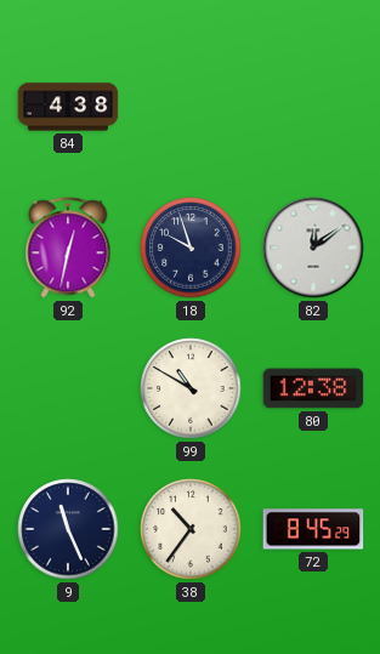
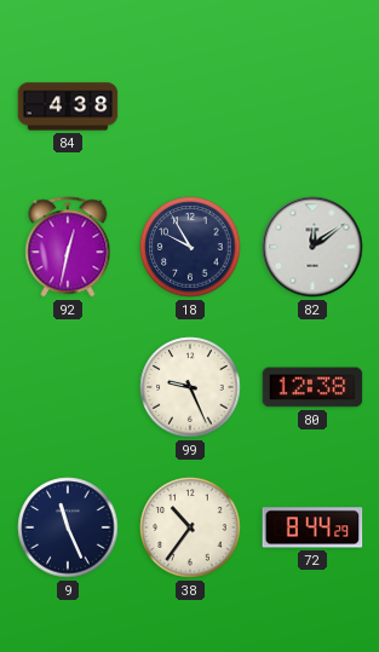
18: 9:57 -> 9:55
99: 10:50 -> 9:26
72: 8:45 -> 8:44
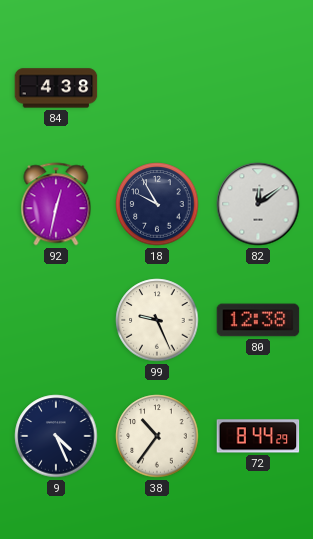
9: 11:26 -> 4:26
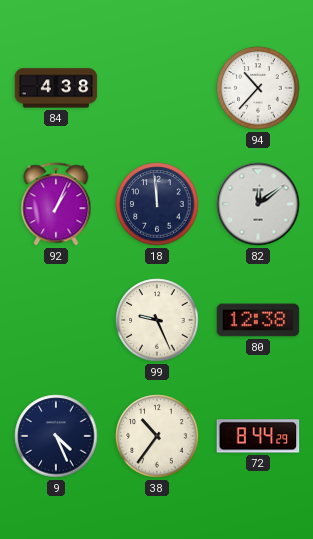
94: none -> 10:37
92: 12:32 -> 1:04
18: 9:55 -> 11:59
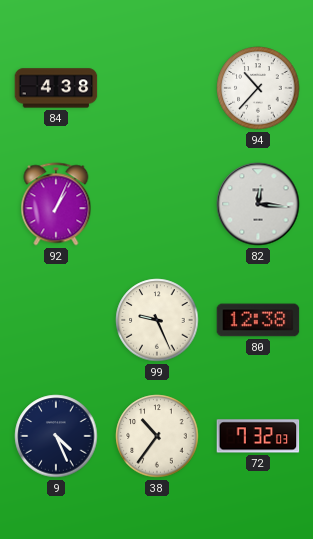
18: 11:59 -> none
82: 12:09 -> 12:16
72: 8:44 -> 7:32
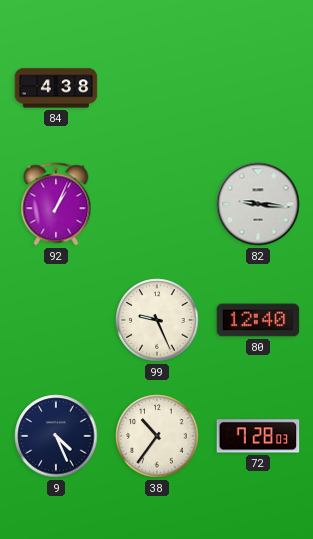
94: 10:37 -> none
82: 12:16 -> 9:16
80: 12:38 -> 12:40
72: 7:32 -> 7:28
